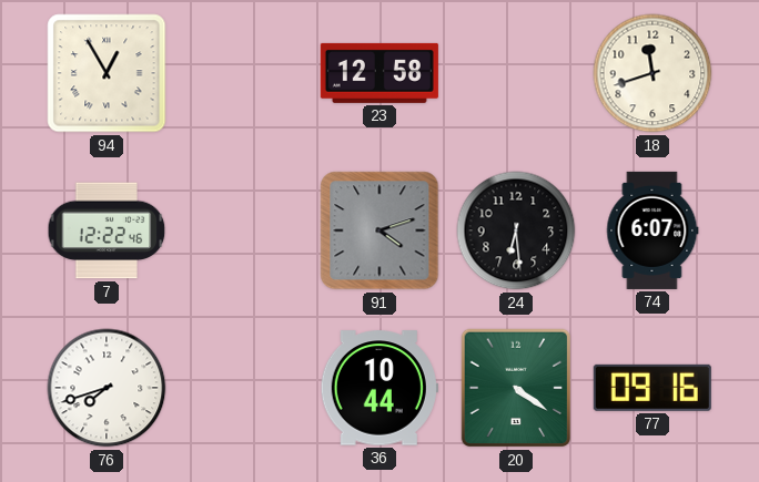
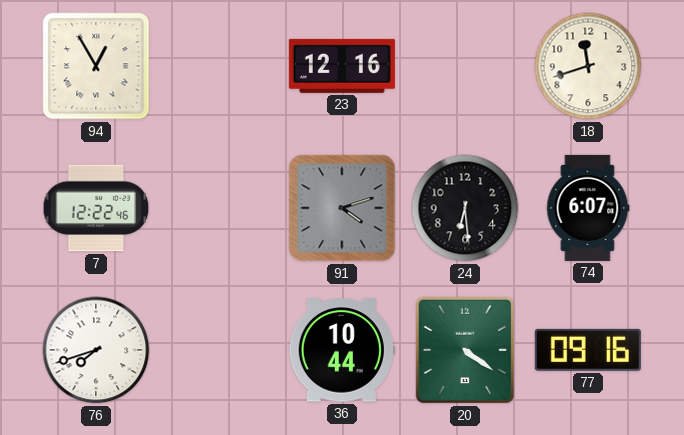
23: 12:58 -> 12:16
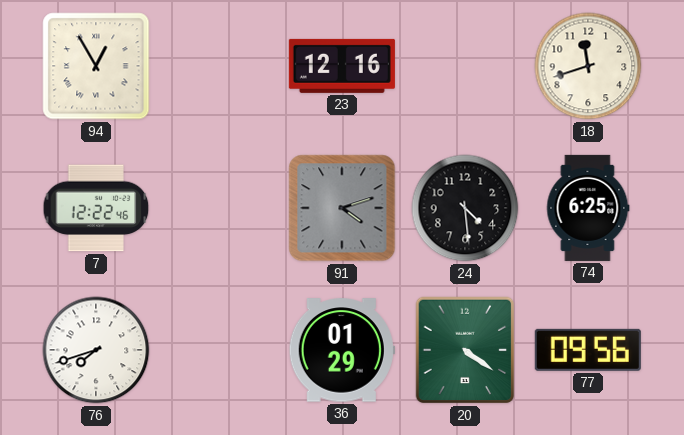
24: 6:29 -> 4:29
74: 6:07 -> 6:25
36: 10:44 -> 01:29
77: 09:16 -> 09:56
